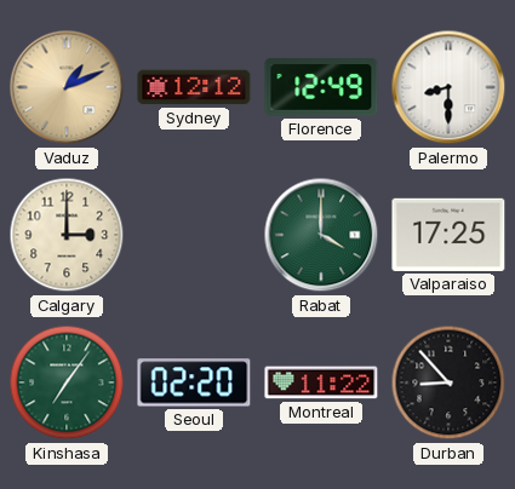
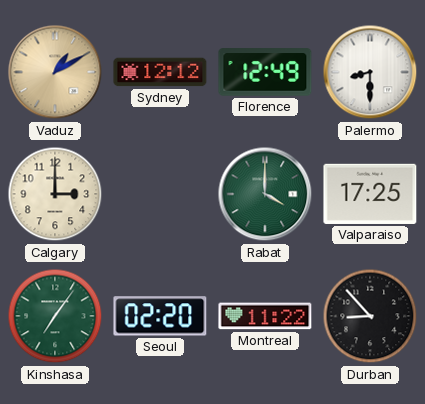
Vaduz: 1:11 -> 1:10
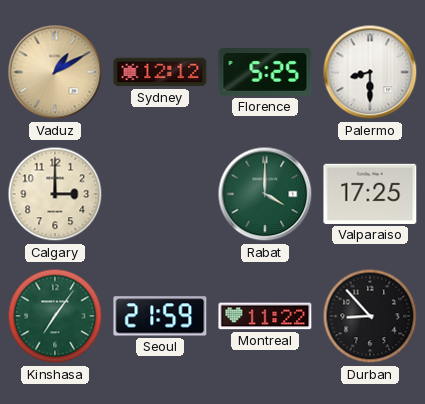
Florence: 12:49 -> 5:25
Seoul: 02:20 -> 21:59
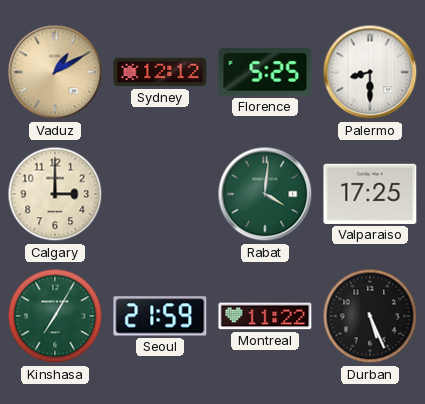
Rabat: 4:00 -> 4:01
Kinshasa: 7:06 -> 7:05
Durban: 8:53 -> 5:26
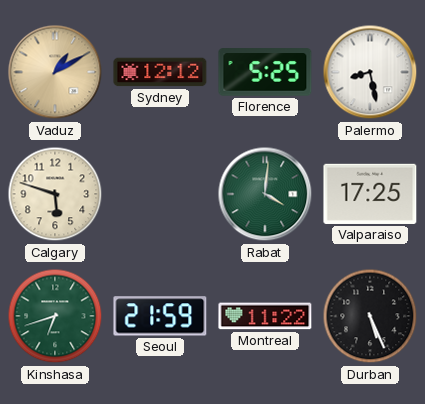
Palermo: 8:30 -> 8:28
Calgary: 3:00 -> 5:48
Kinshasa: 7:05 -> 6:42
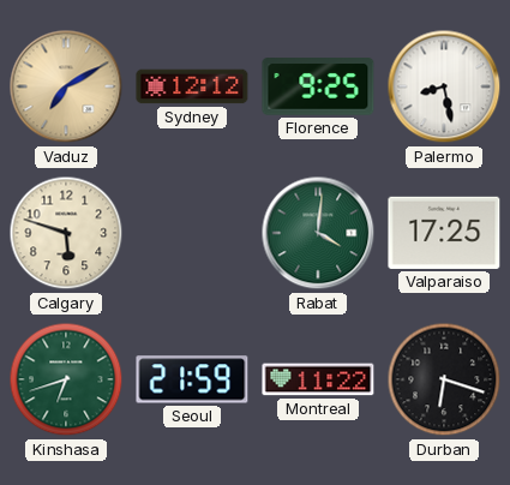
Vaduz: 1:10 -> 7:10
Florence: 5:25 -> 9:25
Durban: 5:26 -> 6:18
